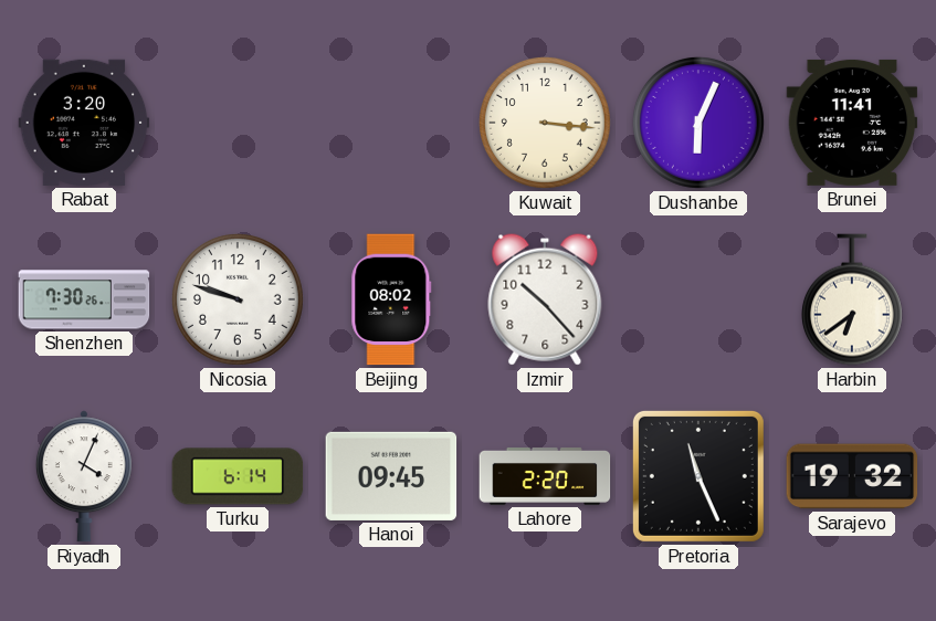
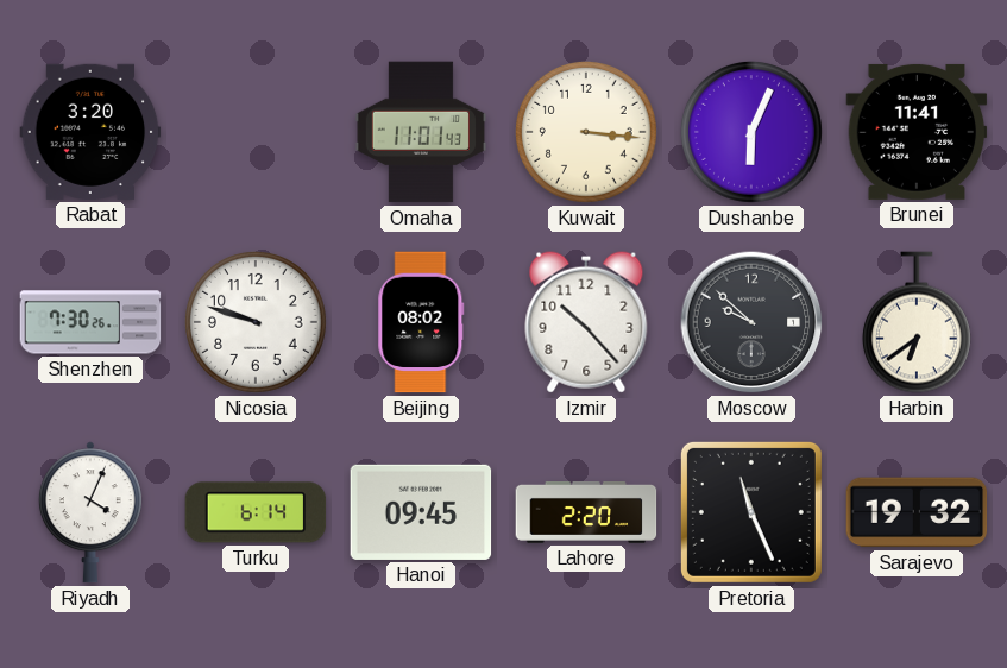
Omaha: none -> 11:01
Moscow: none -> 9:52
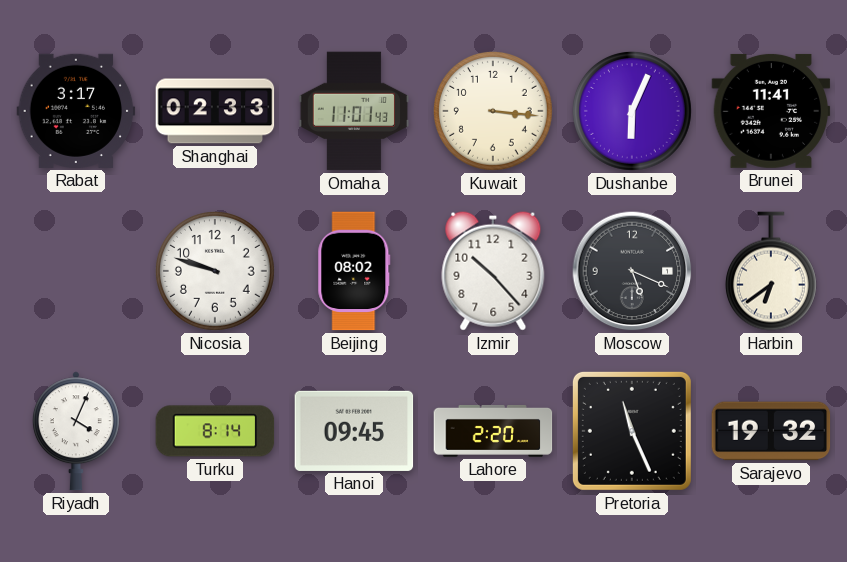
Rabat: 3:20 -> 3:17
Shanghai: none -> 02:33
Shenzhen: 7:30 -> none
Moscow: 9:52 -> 5:19
Turku: 6:14 -> 8:14
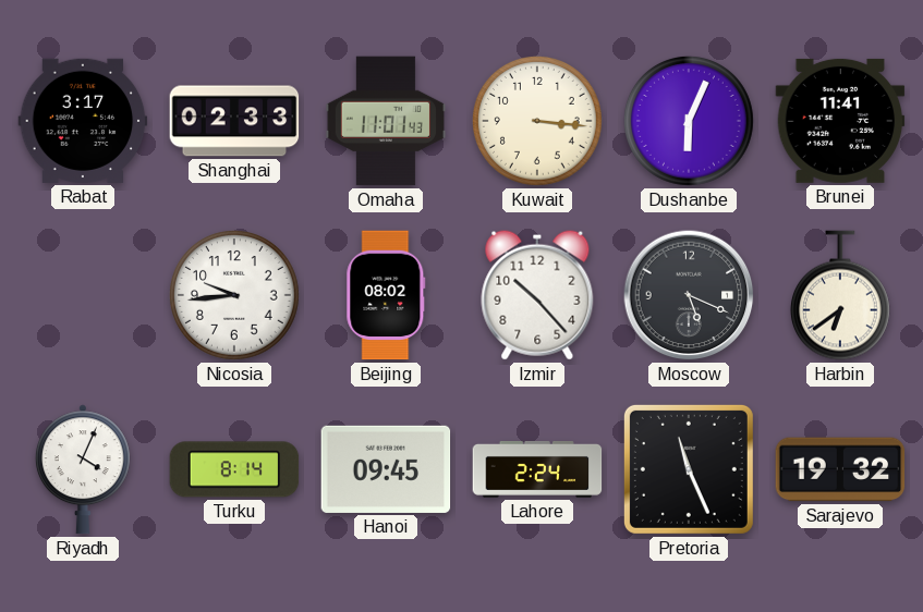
Nicosia: 9:48 -> 9:44
Lahore: 2:20 -> 2:24
